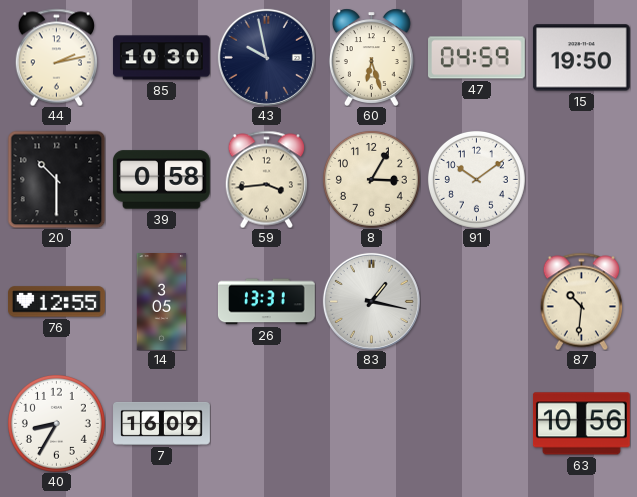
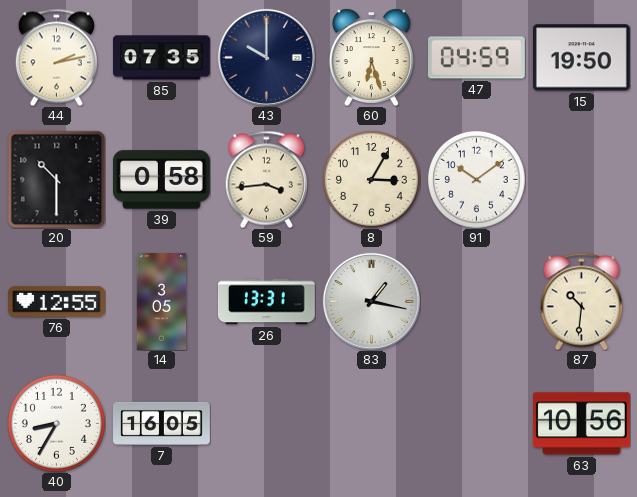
85: 10:30 -> 07:35
43: 9:58 -> 10:00
7: 16:09 -> 16:05
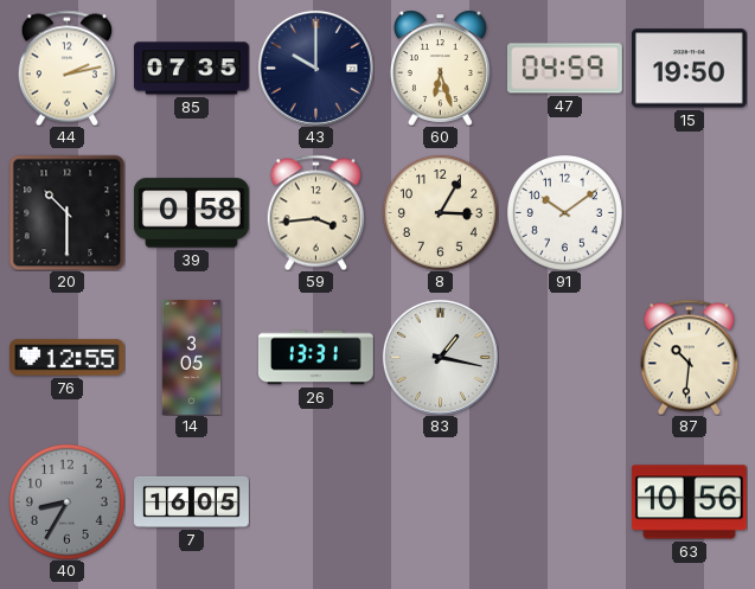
40 dial: white -> grey
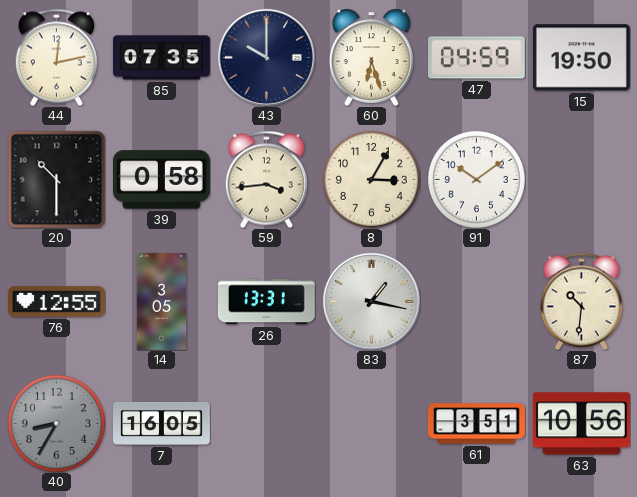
44: 2:13 -> 12:13
61: none -> 3:51
